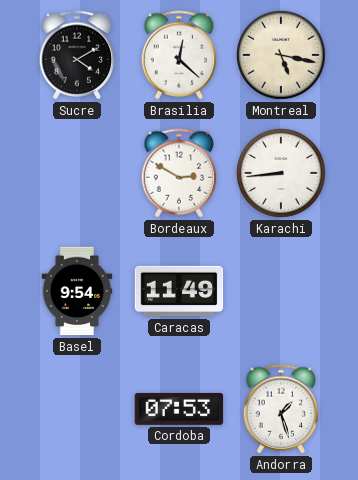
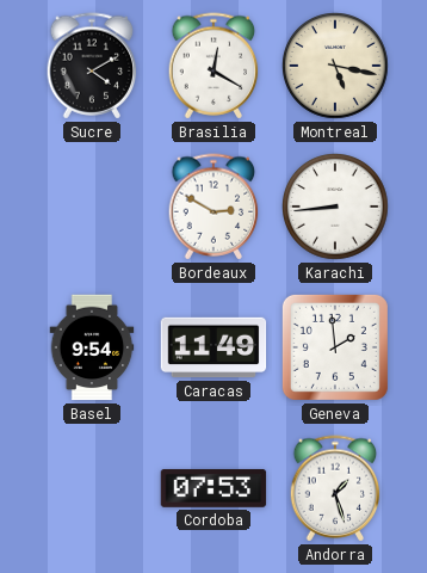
Brasilia: 12:22 -> 12:20
Geneva: none -> 1:59
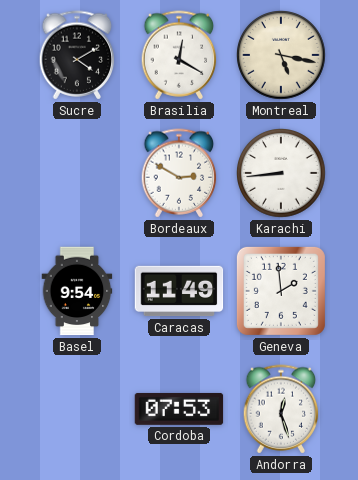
Andorra: 1:27 -> 12:27
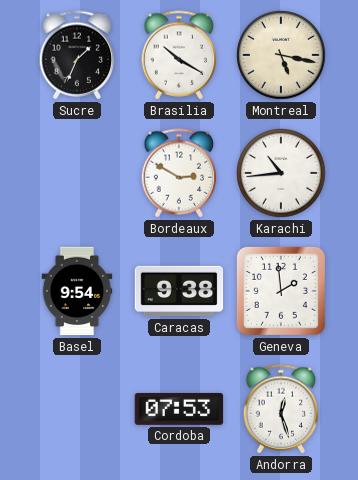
Sucre: 4:10 -> 1:34
Brasilia: 12:20 -> 10:20
Karachi: 8:44 -> 10:44
Caracas: 11:49 -> 9:38
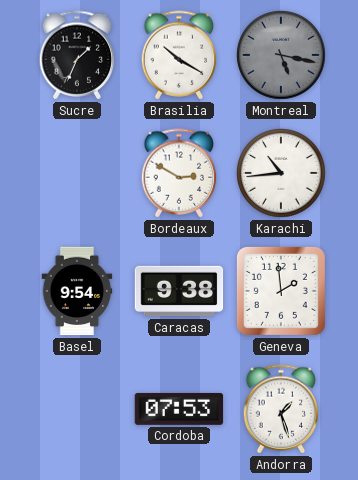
Montreal dial: cream -> grey
Andorra: 12:27 -> 1:27
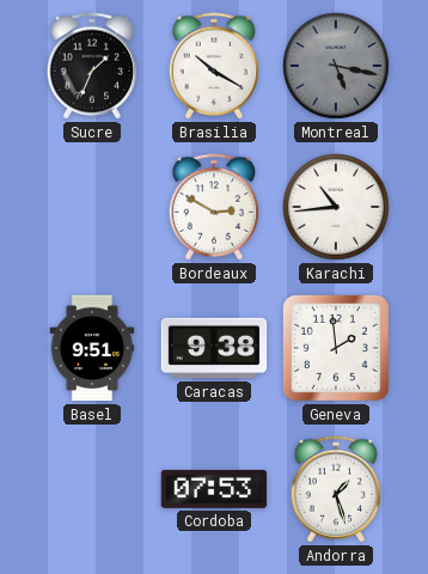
Basel: 9:54 -> 9:51
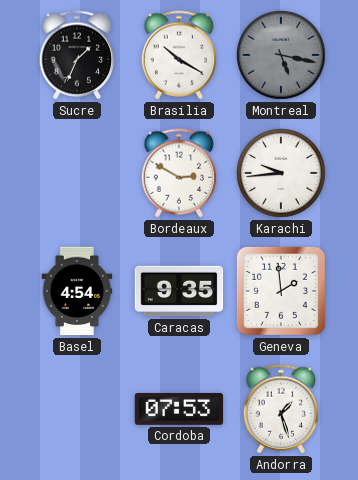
Karachi: 10:44 -> 9:44
Basel: 9:51 -> 4:54
Caracas: 9:38 -> 9:35
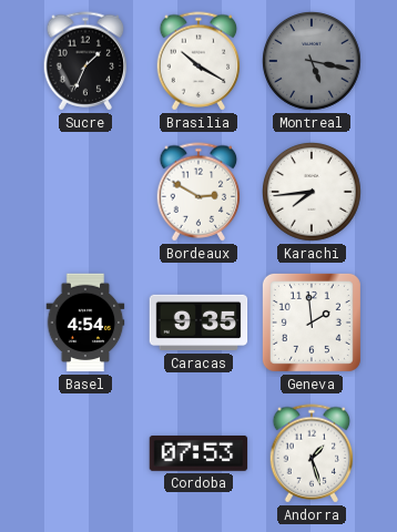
Karachi: 9:44 -> 7:44
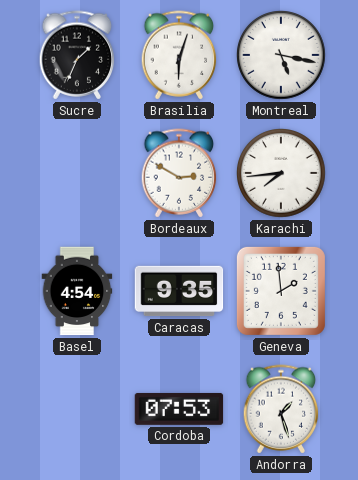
Brasilia: 10:20 -> 6:03
Montreal dial: grey -> white
